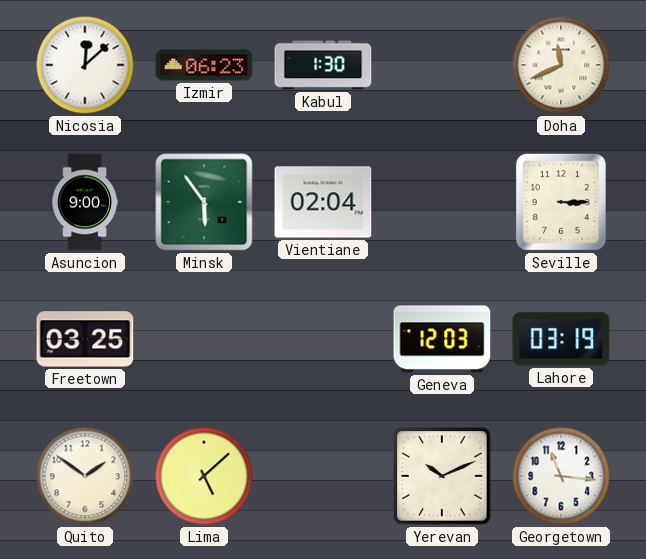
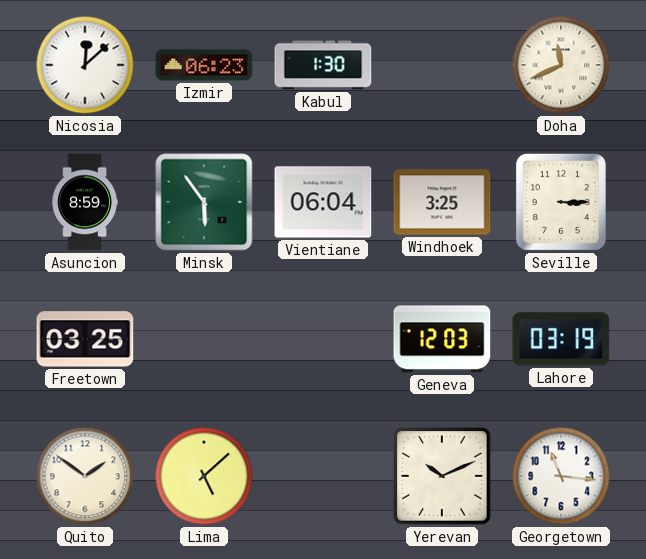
Asuncion: 9:00 -> 8:59
Vientiane: 02:04 -> 06:04
Windhoek: none -> 3:25
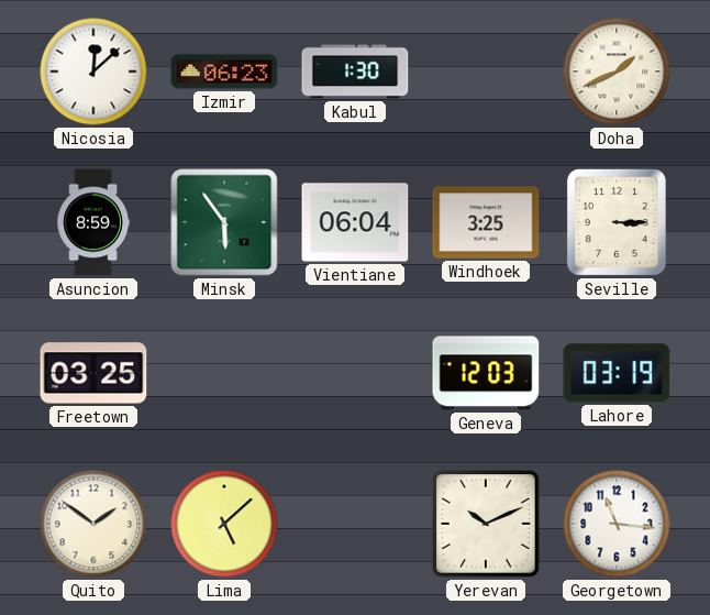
Doha: 11:41 -> 1:41
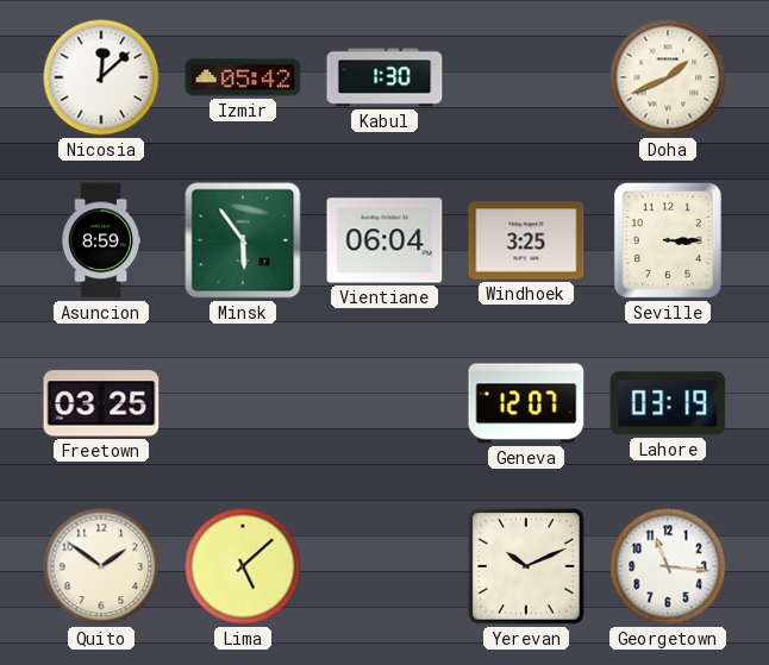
Izmir: 06:23 -> 05:42
Geneva: 12:03 -> 12:07
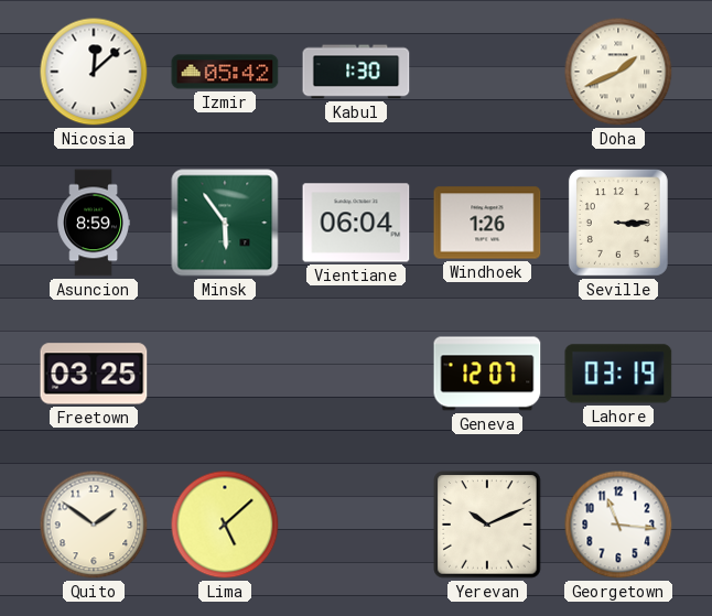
Windhoek: 3:25 -> 1:26
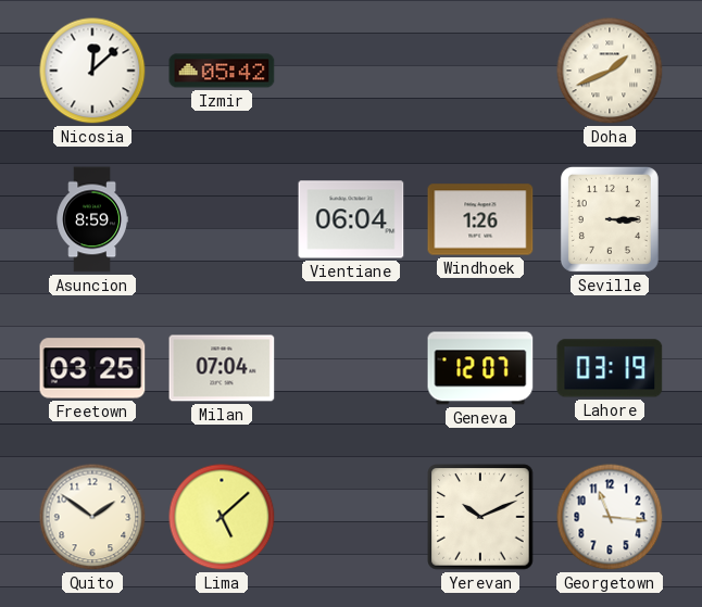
Kabul: 1:30 -> none
Minsk: 5:54 -> none
Milan: none -> 07:04
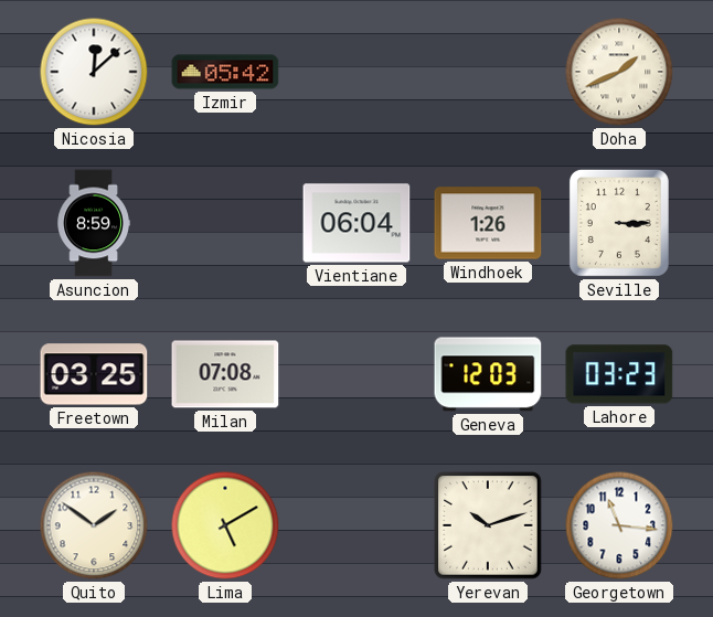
Milan: 07:04 -> 07:08
Geneva: 12:07 -> 12:03
Lahore: 03:19 -> 03:23
Lima: 5:08 -> 5:10
Yerevan: 10:11 -> 10:12
